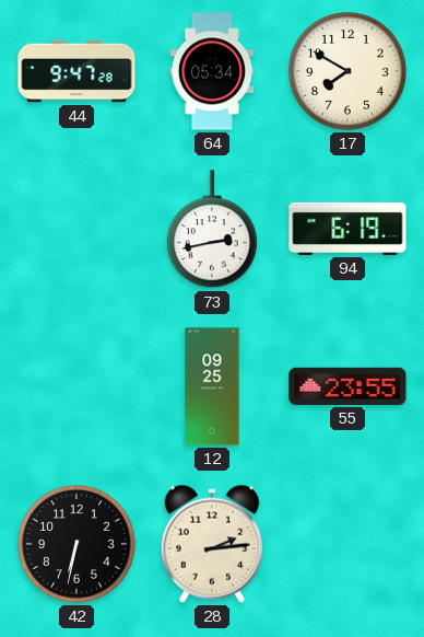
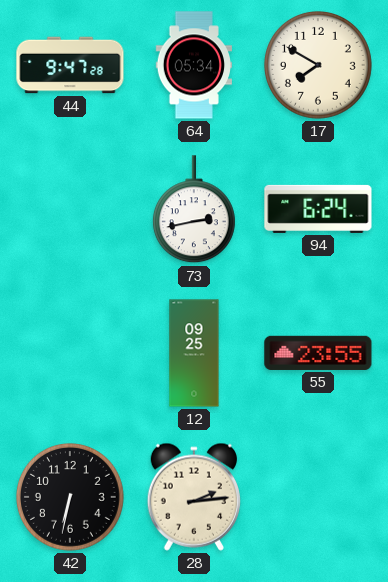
94: 6:19 -> 6:24
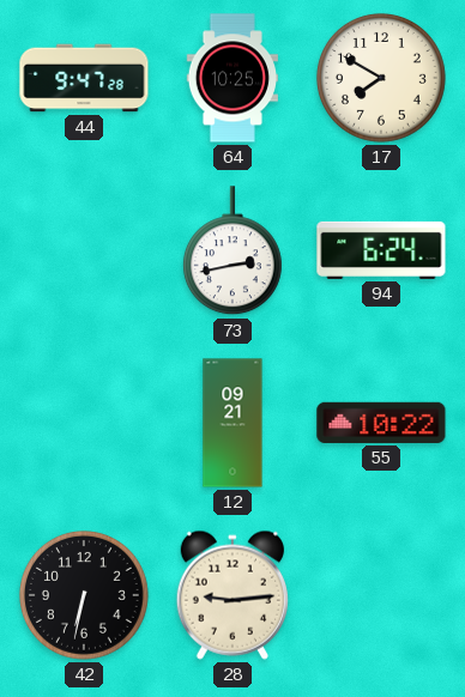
64: 05:34 -> 10:25
12: 09:25 -> 09:21
55: 23:55 -> 10:22
28: 2:14 -> 9:14
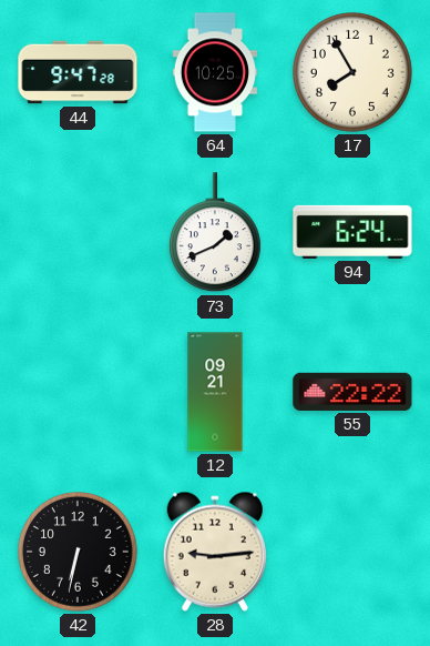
17: 7:50 -> 7:55
73: 2:43 -> 1:41
55: 10:22 -> 22:22
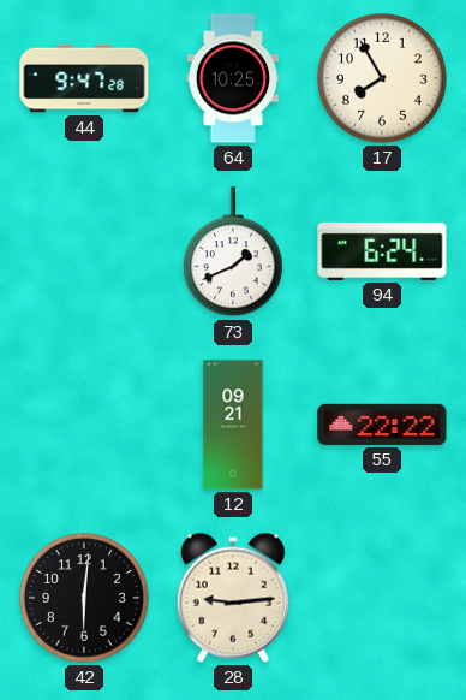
42: 6:32 -> 6:01
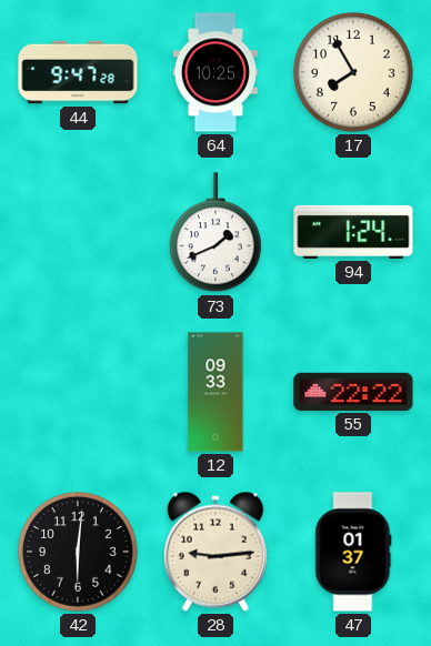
94: 6:24 -> 1:24
12: 09:21 -> 09:33
47: none -> 01:37
